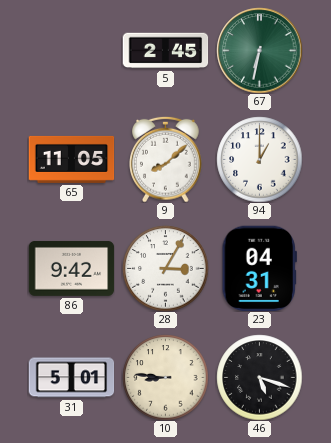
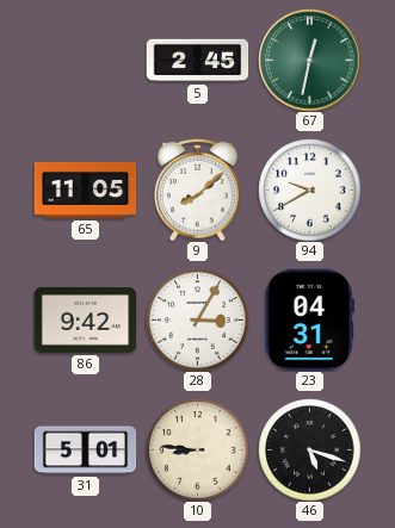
67: 6:32 -> 12:32
94: 1:00 -> 9:40
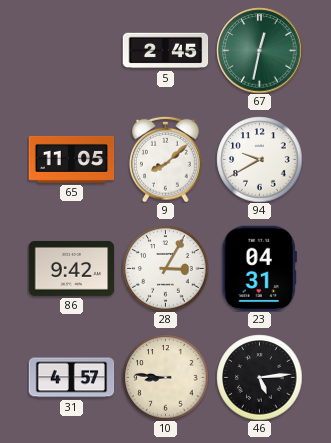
31: 5:01 -> 4:57
46: 5:18 -> 5:14
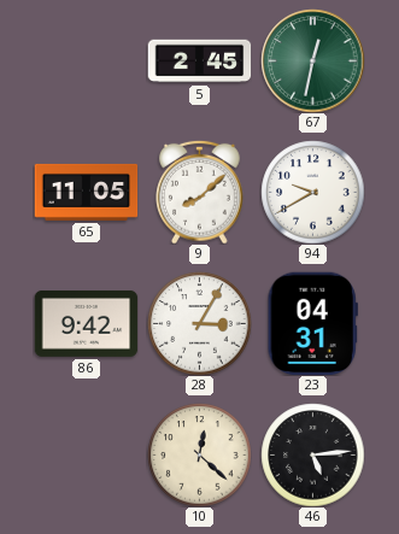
31: 4:57 -> none
10: 8:46 -> 12:22
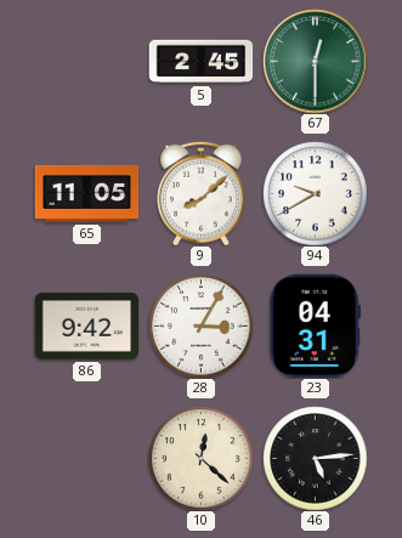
67: 12:32 -> 12:30
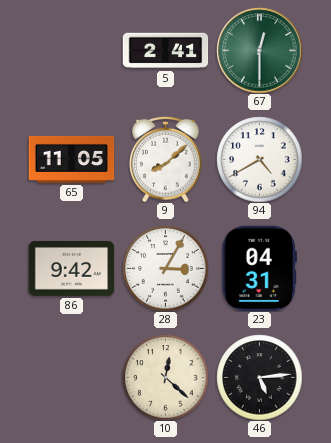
5: 2:45 -> 2:41
94: 9:40 -> 4:40
